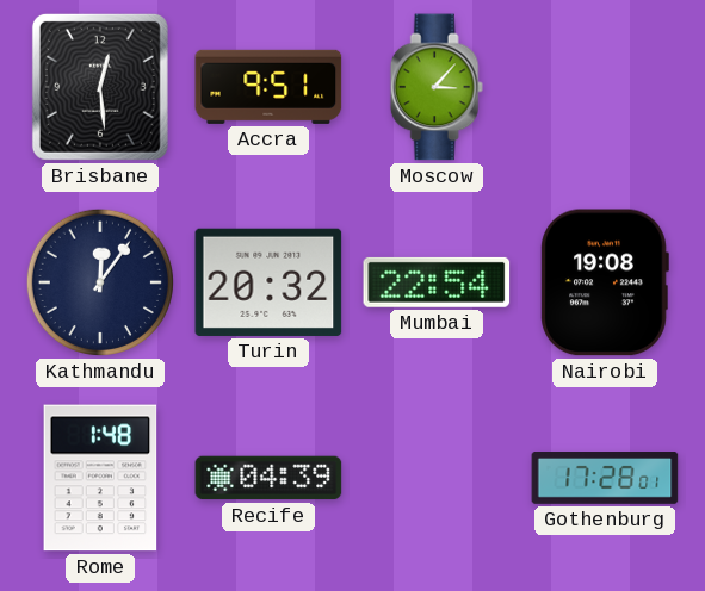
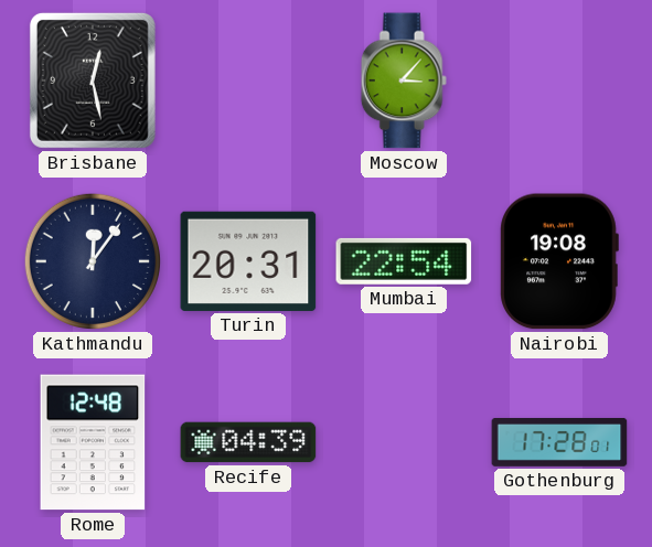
Brisbane: 12:29 -> 12:28
Accra: 9:51 -> none
Turin: 20:32 -> 20:31
Rome: 1:48 -> 12:48
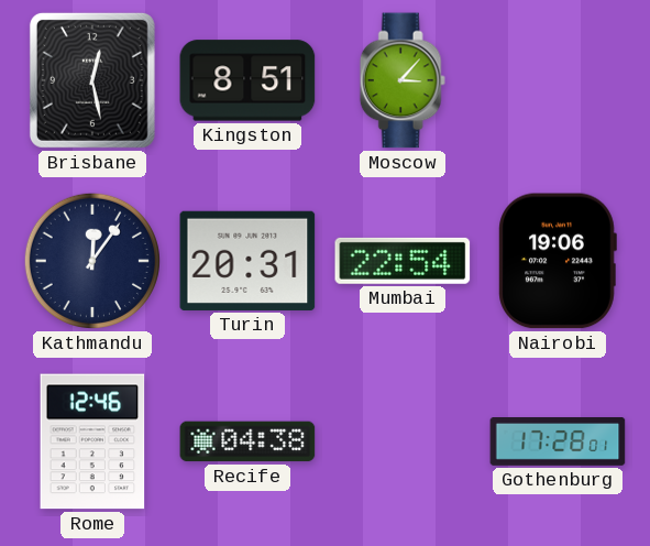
Kingston: none -> 8:51
Nairobi: 19:08 -> 19:06
Rome: 12:48 -> 12:46
Recife: 04:39 -> 04:38
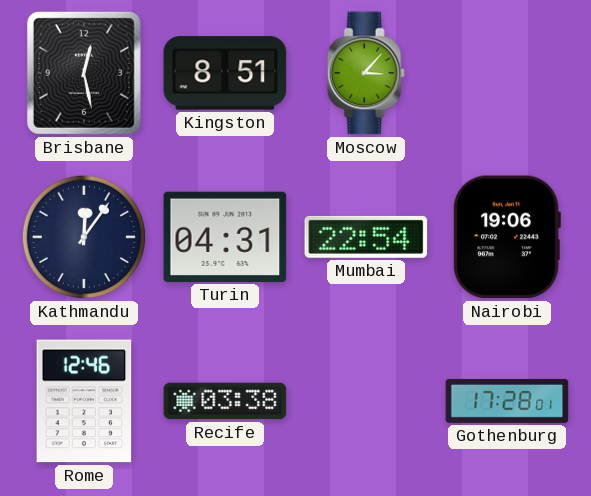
Turin: 20:31 -> 04:31
Recife: 04:38 -> 03:38
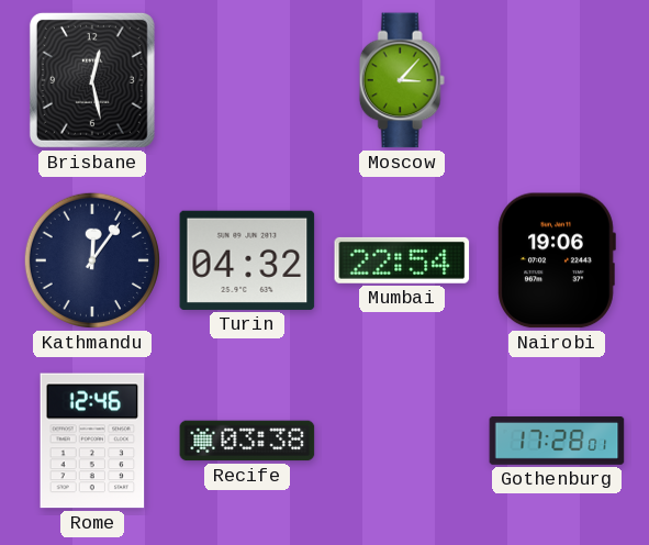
Kingston: 8:51 -> none
Turin: 04:31 -> 04:32
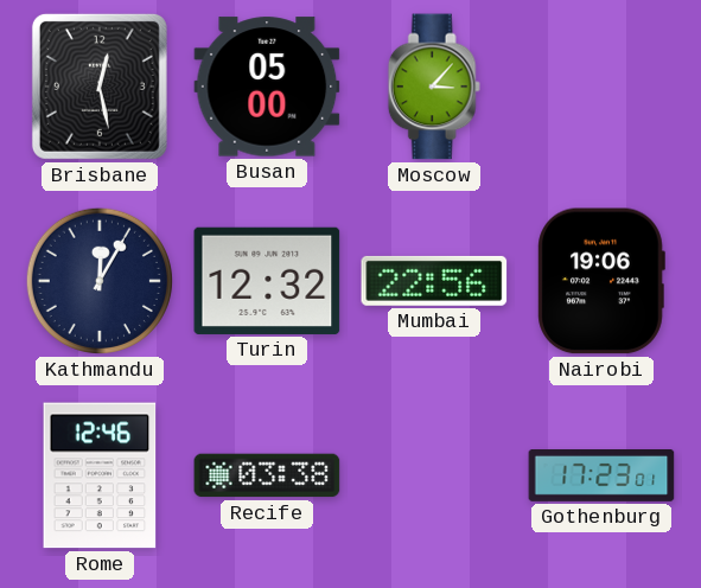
Busan: none -> 05:00
Kathmandu: 12:06 -> 12:05
Turin: 04:32 -> 12:32
Mumbai: 22:54 -> 22:56
Gothenburg: 17:28 -> 17:23
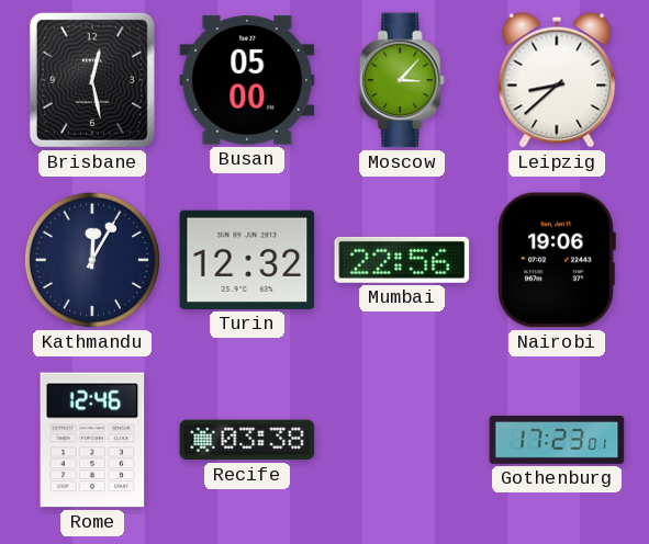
Leipzig: none -> 8:38
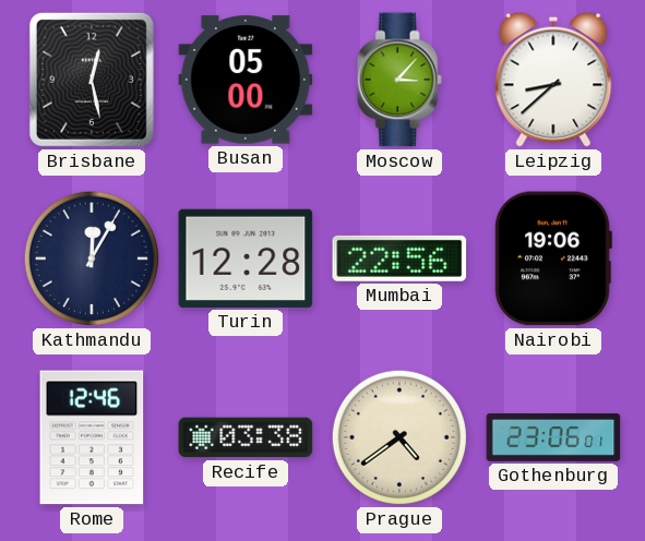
Turin: 12:32 -> 12:28
Prague: none -> 4:39
Gothenburg: 17:23 -> 23:06
